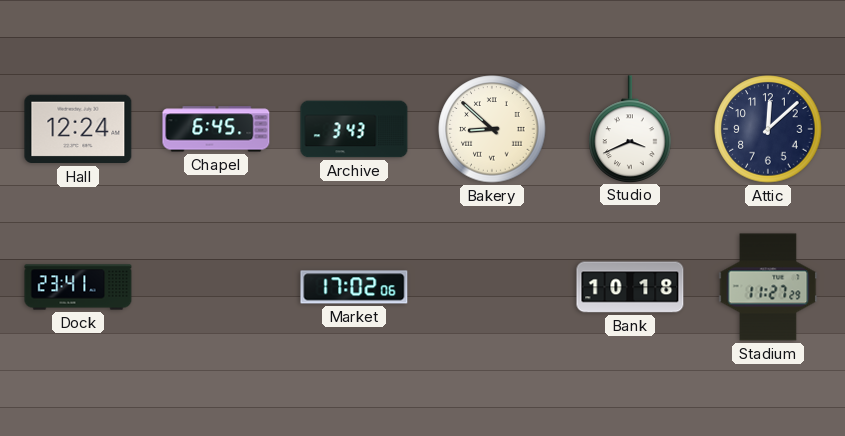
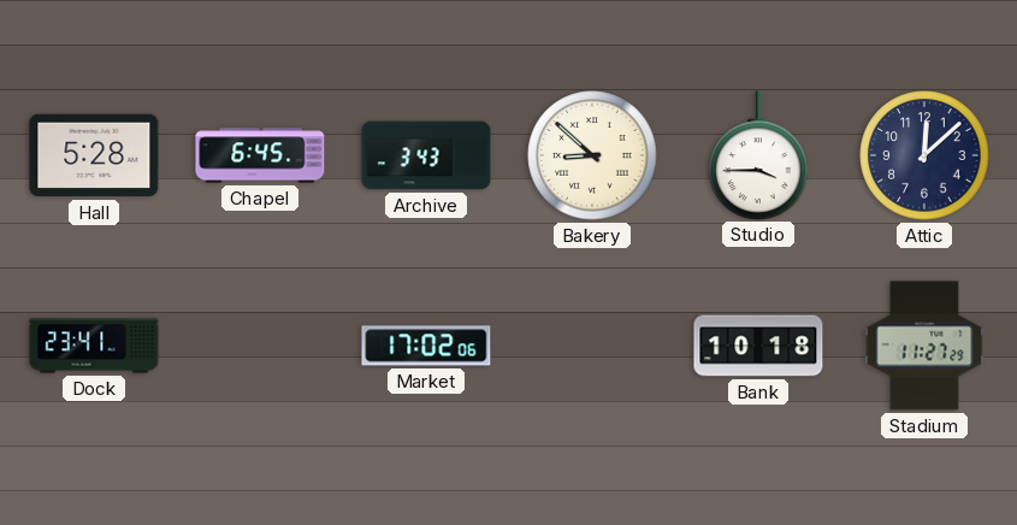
Hall: 12:24 -> 5:28
Studio: 3:41 -> 3:45
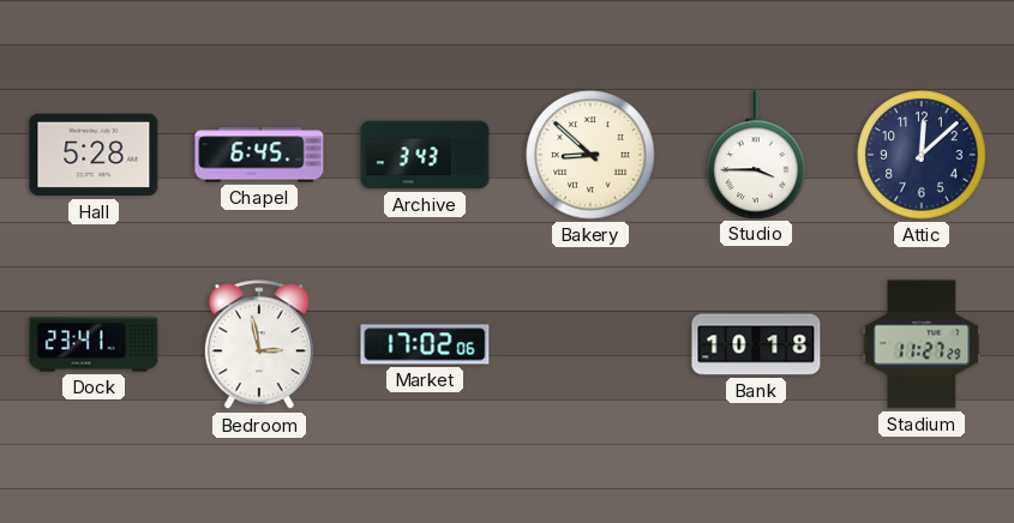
Bedroom: none -> 2:58
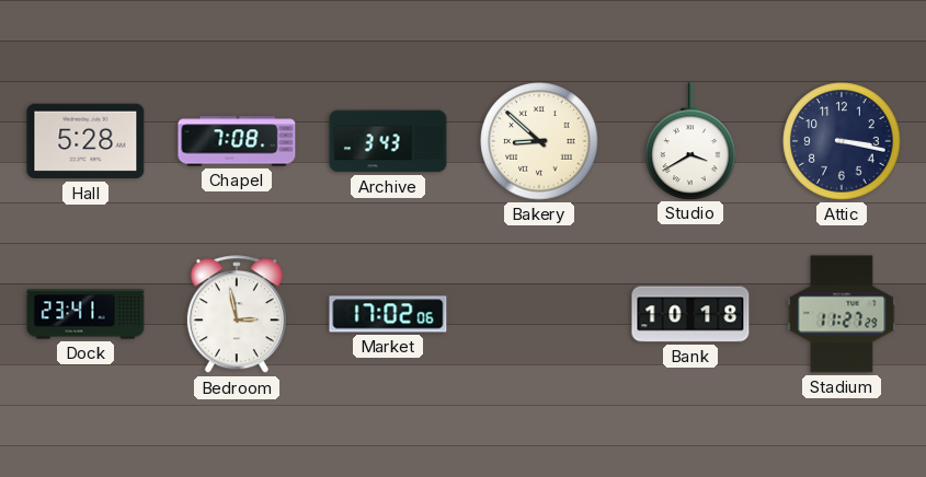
Chapel: 6:45 -> 7:08
Studio: 3:45 -> 3:40
Attic: 12:08 -> 3:17
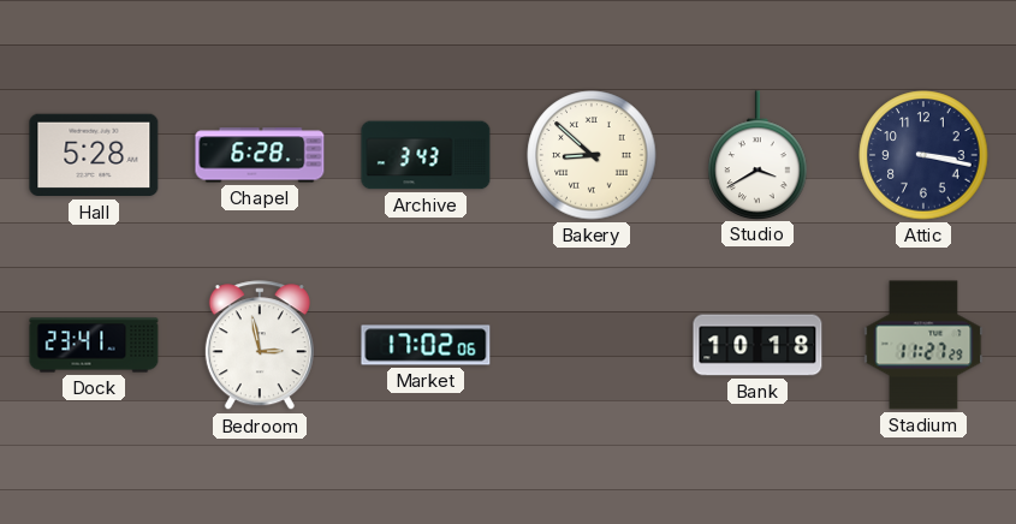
Chapel: 7:08 -> 6:28
